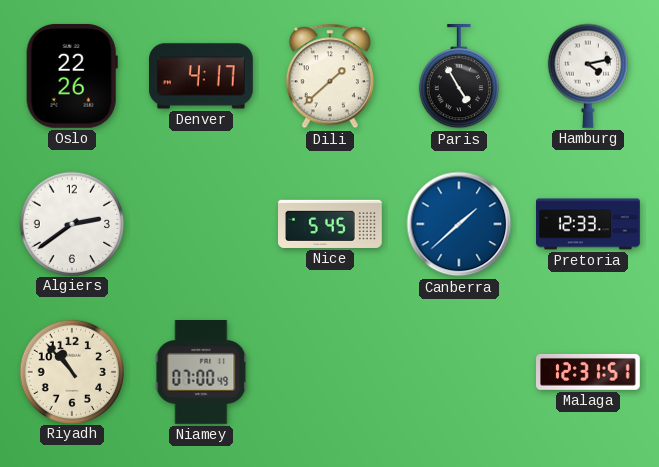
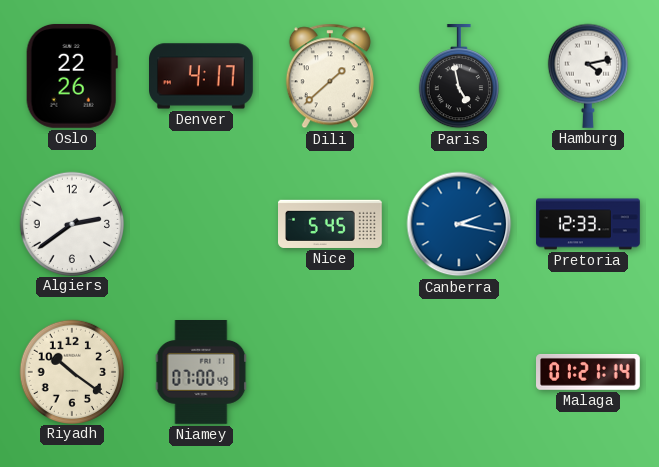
Paris: 4:55 -> 4:58
Canberra: 1:38 -> 2:17
Riyadh: 10:53 -> 10:21
Malaga: 12:31 -> 01:21
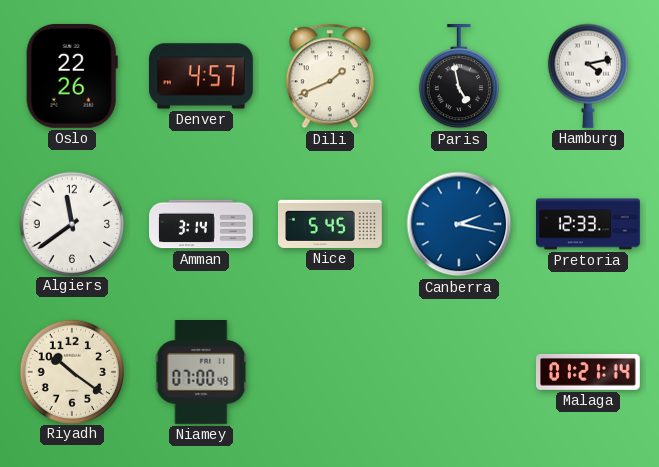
Denver: 4:17 -> 4:57
Dili: 1:38 -> 1:41
Algiers: 2:39 -> 11:39
Amman: none -> 3:14
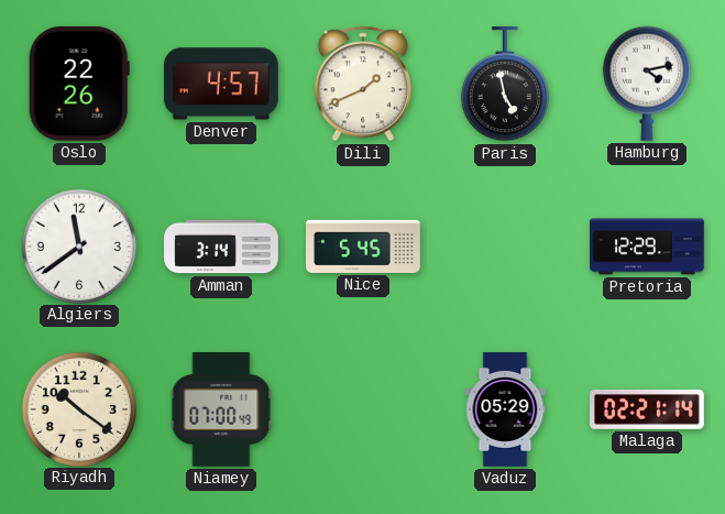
Canberra: 2:17 -> none
Pretoria: 12:33 -> 12:29
Vaduz: none -> 05:29
Malaga: 01:21 -> 02:21
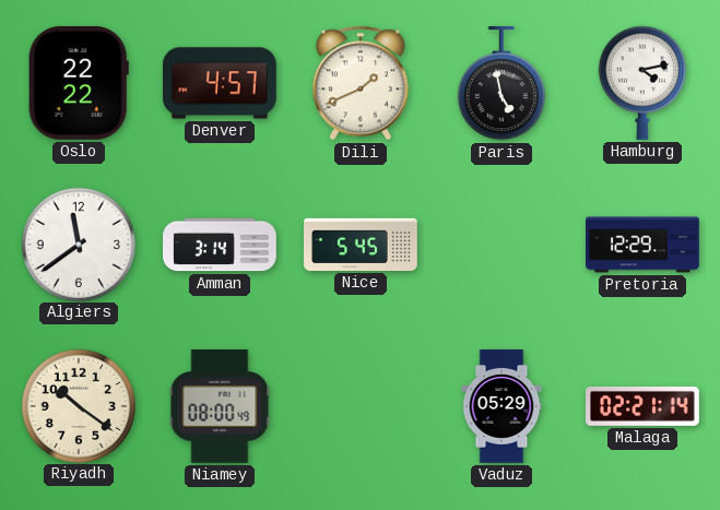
Oslo: 22:26 -> 22:22
Niamey: 07:00 -> 08:00
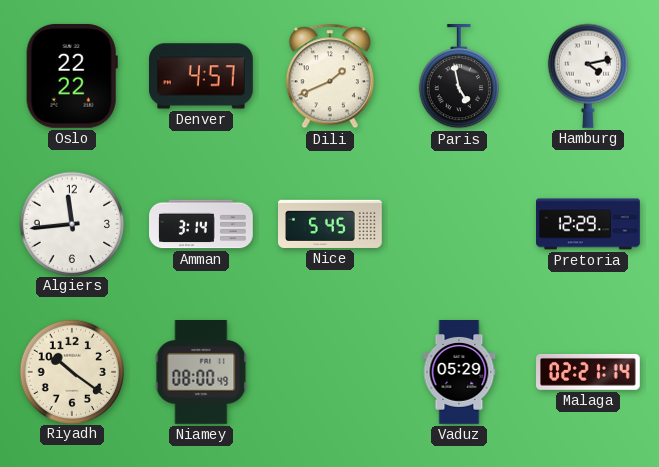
Algiers: 11:39 -> 11:44
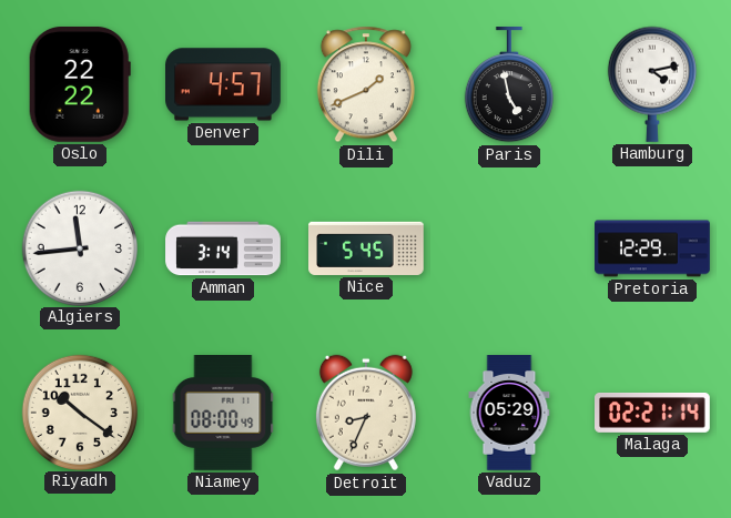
Detroit: none -> 8:34
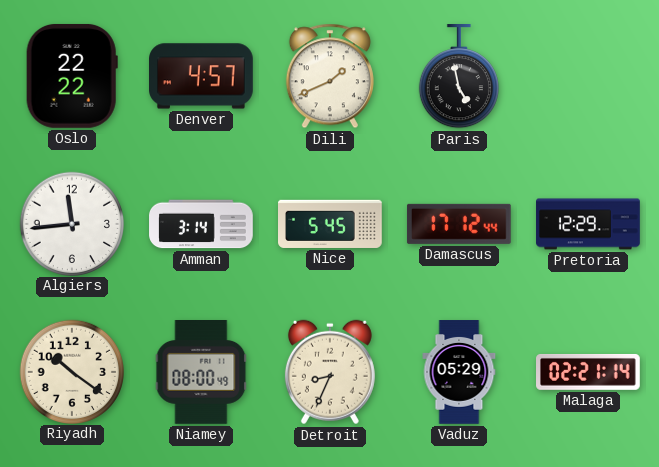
Hamburg: 4:13 -> none
Damascus: none -> 17:12
